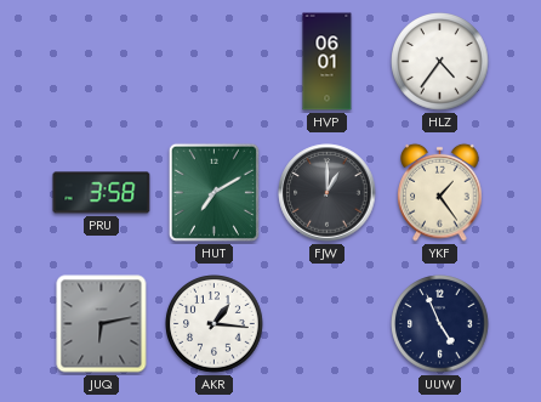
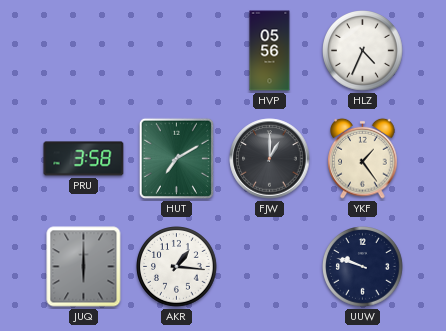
HVP: 06:01 -> 05:56
HLZ: 4:36 -> 4:34
JUQ: 6:13 -> 6:00
UUW: 4:56 -> 9:48
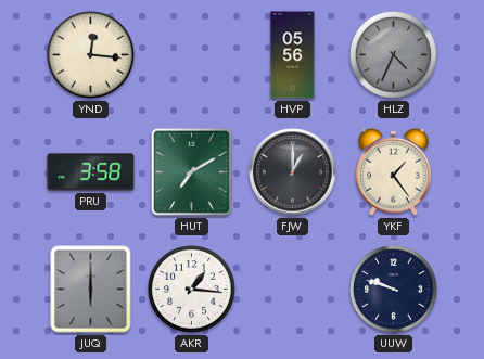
YND: none -> 12:16
HLZ dial: white -> grey
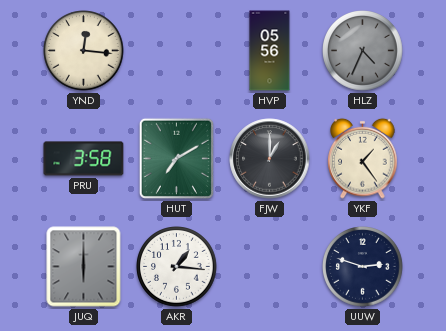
UUW: 9:48 -> 2:48
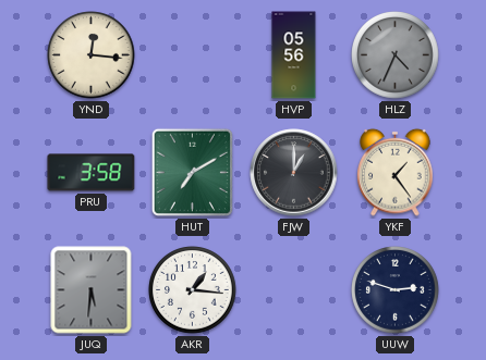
JUQ: 6:00 -> 5:31
